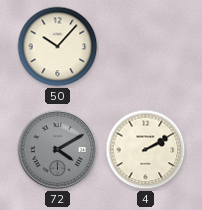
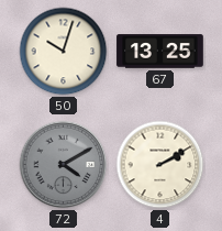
50: 10:07 -> 10:03
67: none -> 13:25
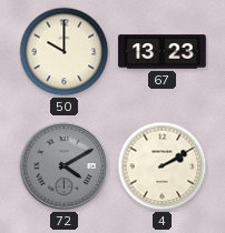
50: 10:03 -> 10:00
67: 13:25 -> 13:23
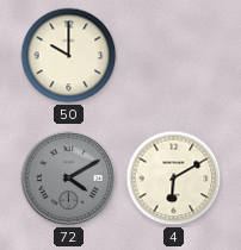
67: 13:23 -> none
4: 2:10 -> 6:10
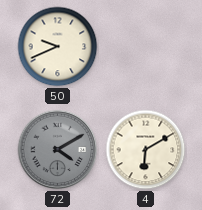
50: 10:00 -> 9:41
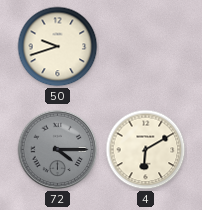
50: 9:41 -> 9:42
72: 4:10 -> 4:15
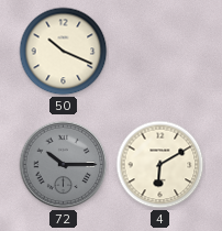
50: 9:42 -> 10:19
72: 4:15 -> 10:15
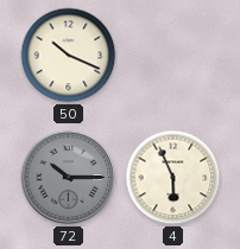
4: 6:10 -> 5:56
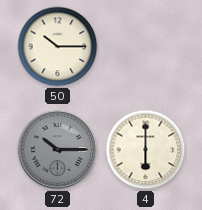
50: 10:19 -> 10:15
4: 5:56 -> 6:00
